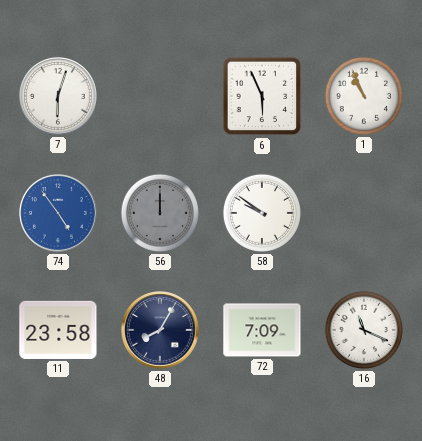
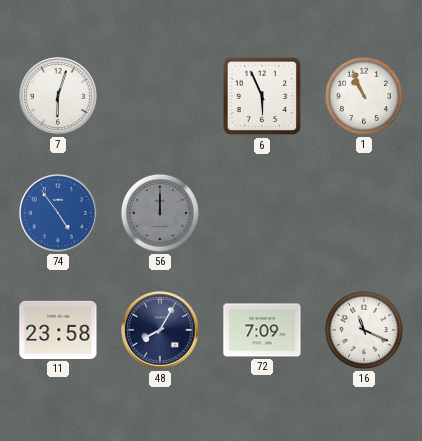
58: 9:51 -> none
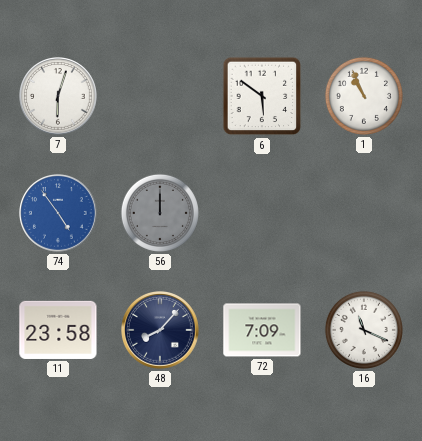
6: 5:56 -> 5:51
48: 8:05 -> 8:07
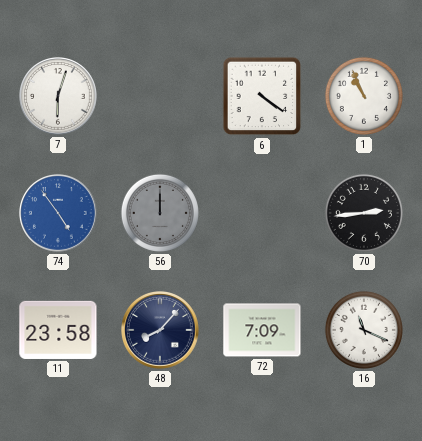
6: 5:51 -> 4:21
70: none -> 2:44
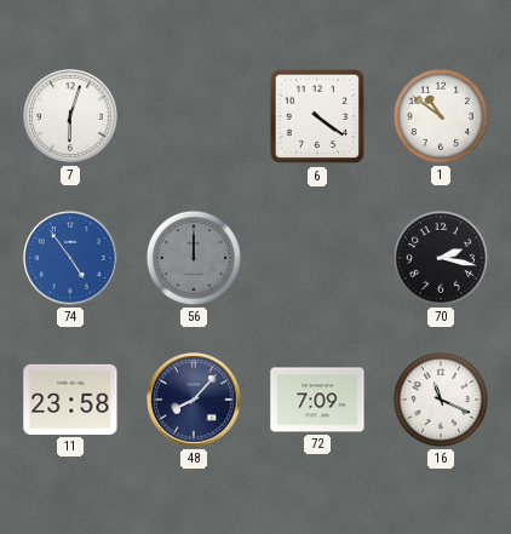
1: 10:56 -> 10:51
70: 2:44 -> 2:17
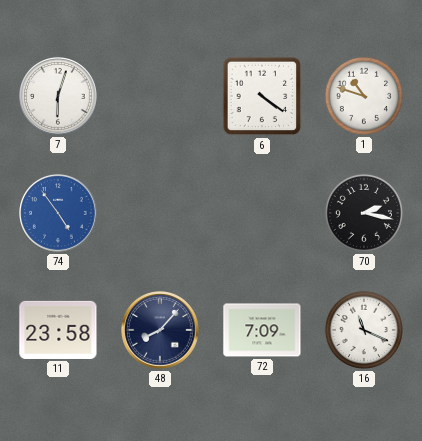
1: 10:51 -> 10:48
56: 12:00 -> none
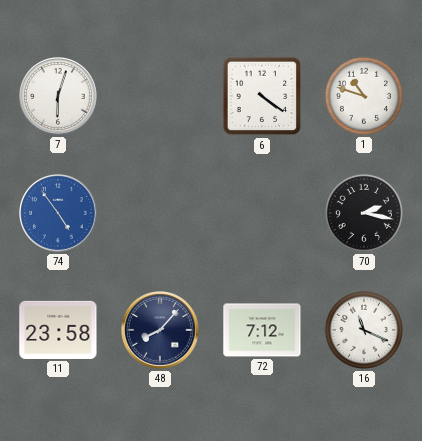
72: 7:09 -> 7:12
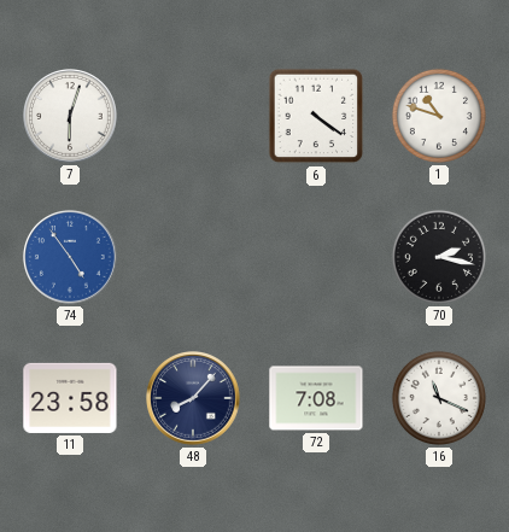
72: 7:12 -> 7:08
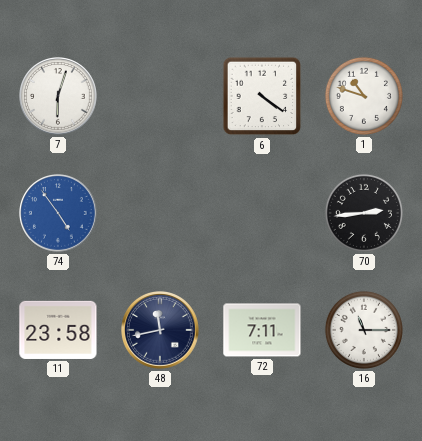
70: 2:17 -> 2:44
48: 8:07 -> 11:43
72: 7:08 -> 7:11
16: 11:19 -> 11:15
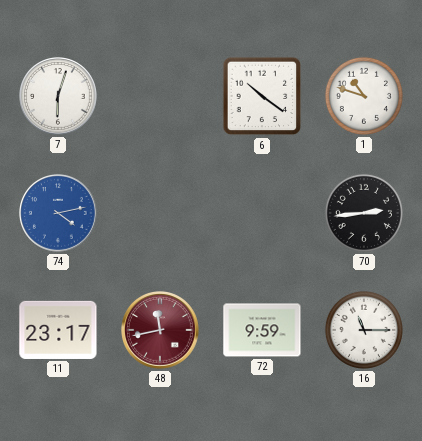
6: 4:21 -> 10:21
74: 4:54 -> 4:13
11: 23:58 -> 23:17
48 dial: navy -> burgundy
72: 7:11 -> 9:59
